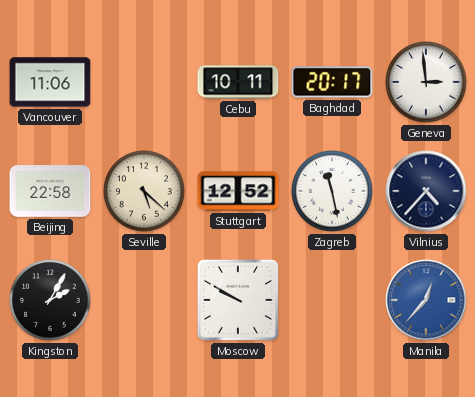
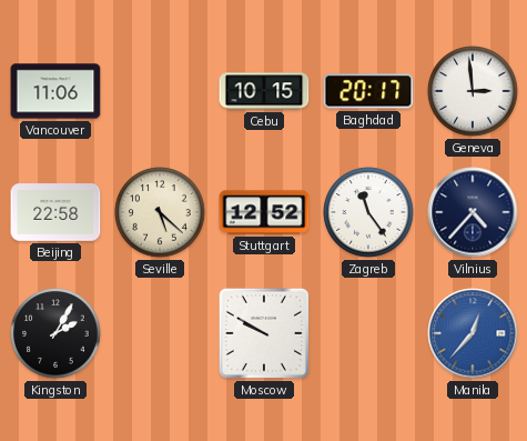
Cebu: 10:11 -> 10:15
Zagreb: 11:28 -> 11:24
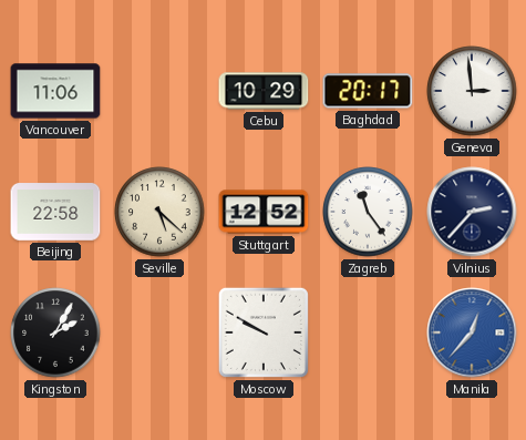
Cebu: 10:15 -> 10:29
Vilnius: 4:37 -> 2:37
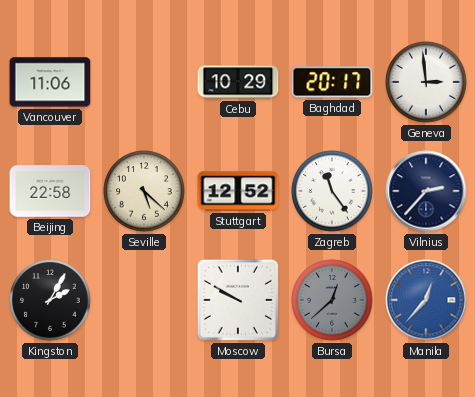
Bursa: none -> 12:38
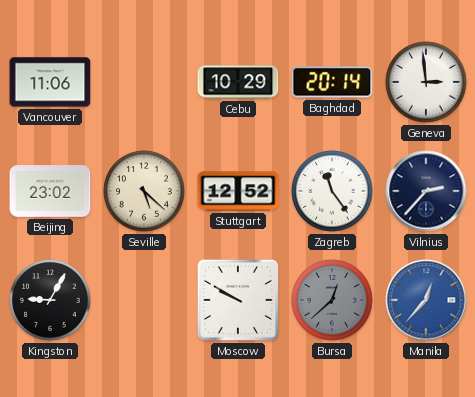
Baghdad: 20:17 -> 20:14
Beijing: 22:58 -> 23:02
Kingston: 2:05 -> 9:05
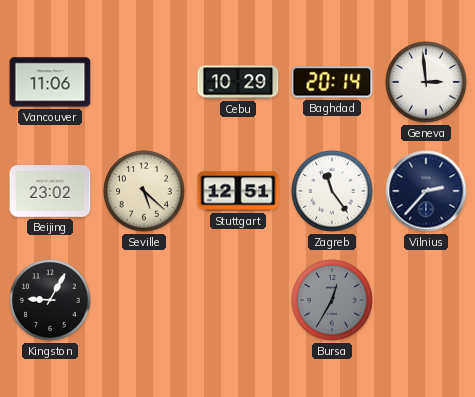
Stuttgart: 12:52 -> 12:51
Moscow: 9:50 -> none
Bursa: 12:38 -> 12:35
Manila: 12:37 -> none
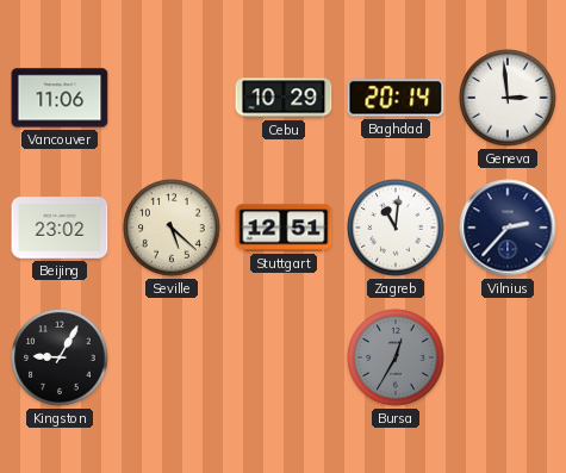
Zagreb: 11:24 -> 11:01
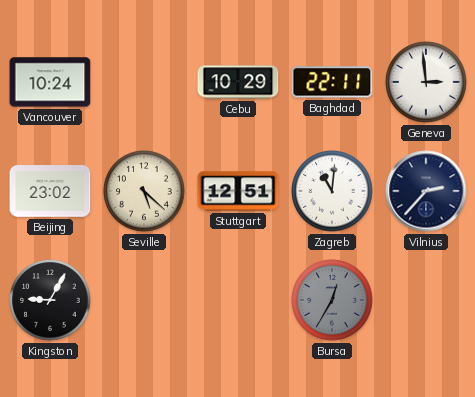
Vancouver: 11:06 -> 10:24
Baghdad: 20:14 -> 22:11
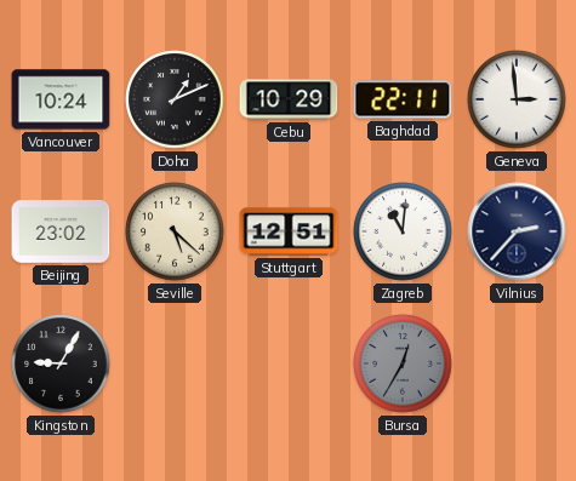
Doha: none -> 1:11
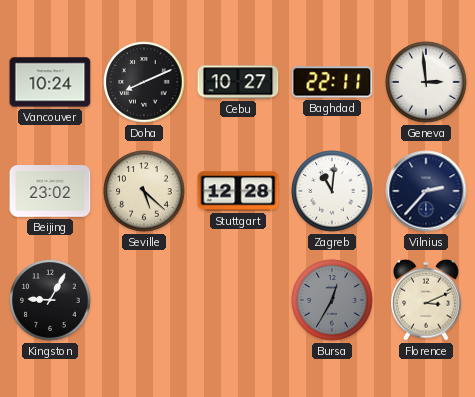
Doha: 1:11 -> 8:11
Cebu: 10:29 -> 10:27
Stuttgart: 12:51 -> 12:28
Florence: none -> 3:11
